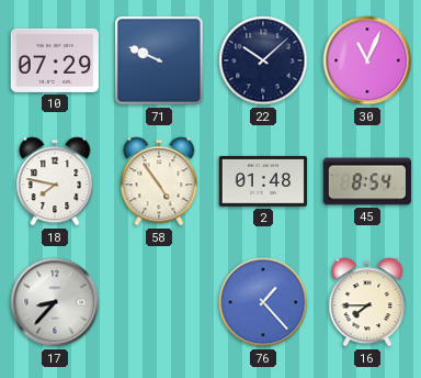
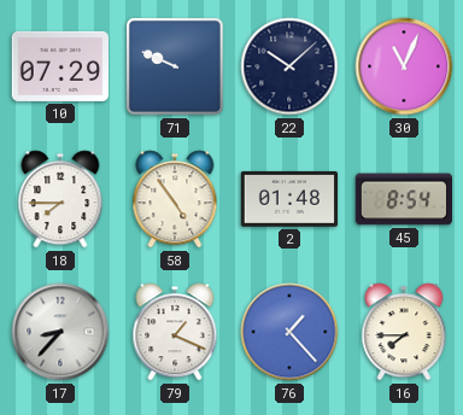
18: 7:47 -> 7:45
79: none -> 1:19
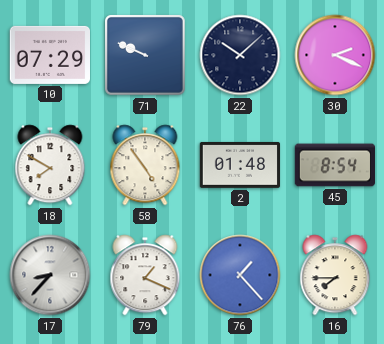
30: 11:04 -> 2:19
18: 7:45 -> 7:50
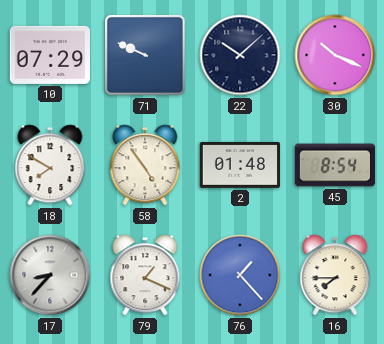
30: 2:19 -> 10:19
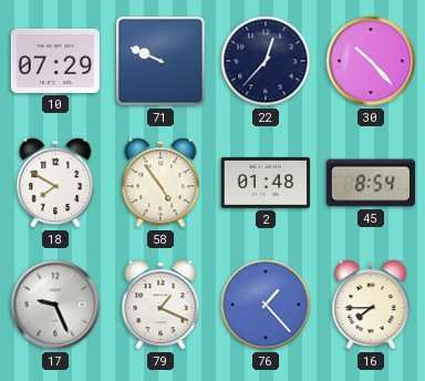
22: 10:08 -> 12:37
30: 10:19 -> 10:23
17: 8:37 -> 9:26
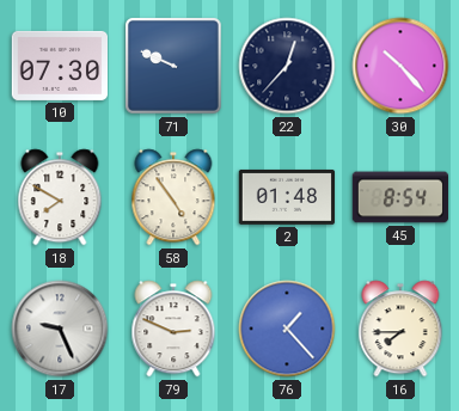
10: 07:29 -> 07:30
79: 1:19 -> 2:49
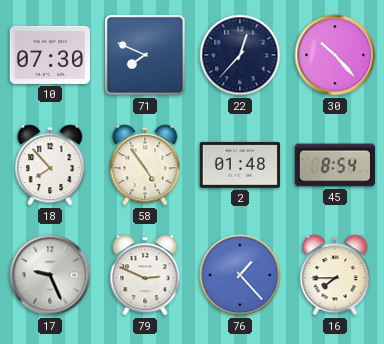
71: 9:49 -> 7:49
18: 7:50 -> 7:53
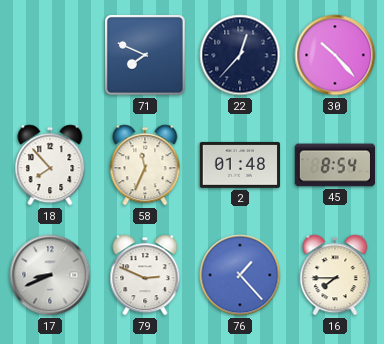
10: 07:30 -> none
58: 4:54 -> 11:34
17: 9:26 -> 8:41
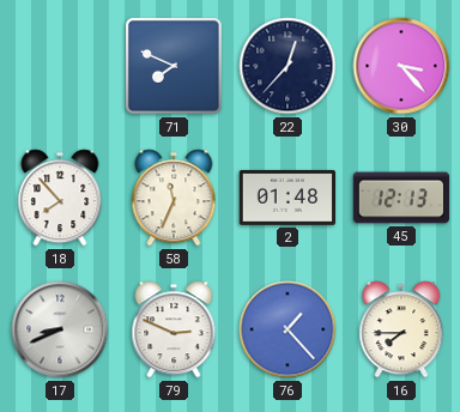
30: 10:23 -> 3:23
45: 8:54 -> 12:13
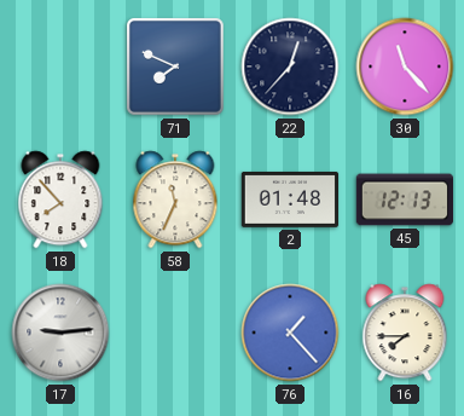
30: 3:23 -> 11:23
17: 8:41 -> 9:14
79: 2:49 -> none
